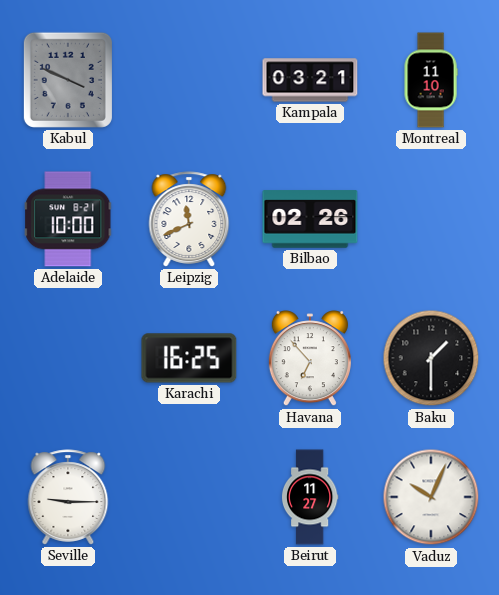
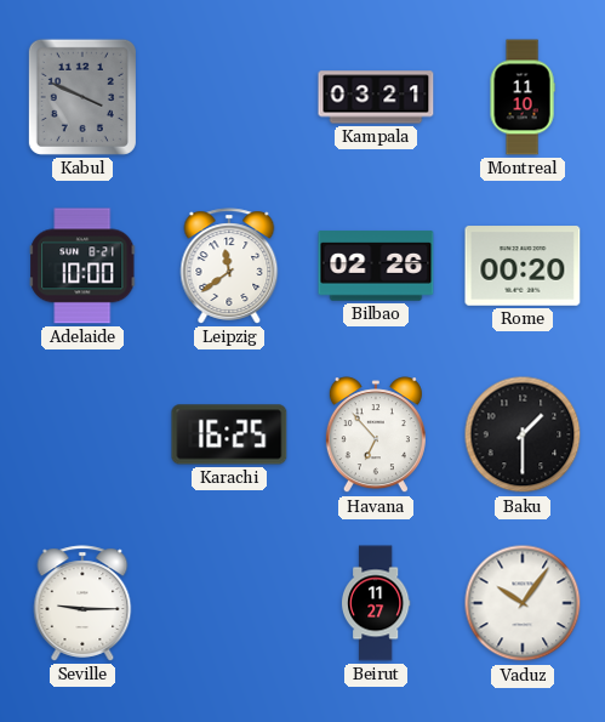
Leipzig: 11:41 -> 11:39
Rome: none -> 00:20
Vaduz: 10:04 -> 10:06
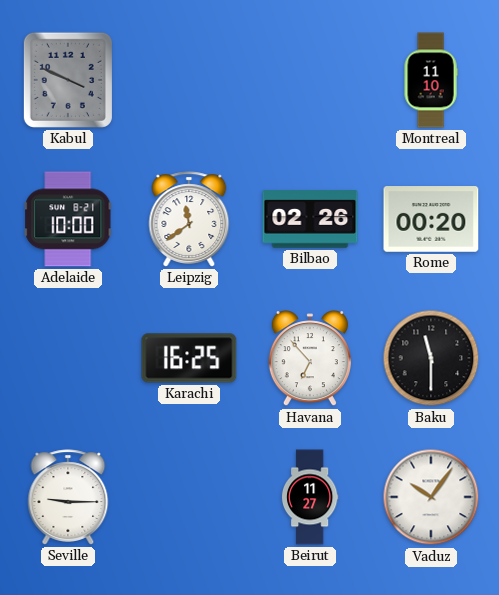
Kampala: 03:21 -> none
Baku: 1:30 -> 11:30
